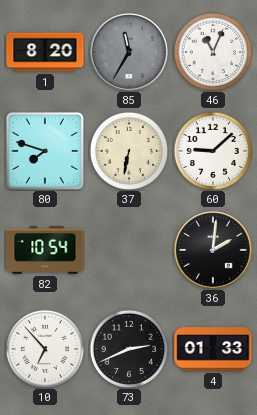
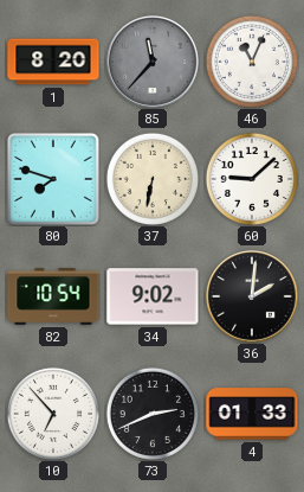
85: 11:35 -> 11:37
34: none -> 9:02
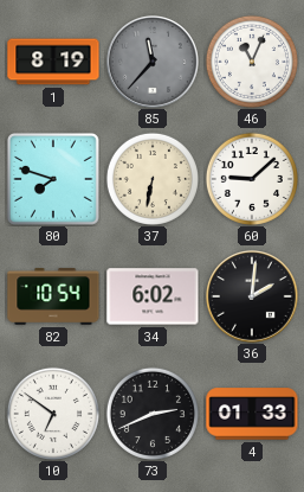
1: 8:20 -> 8:19
34: 9:02 -> 6:02
10: 6:53 -> 6:51
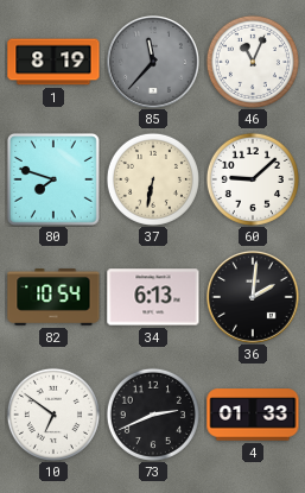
34: 6:02 -> 6:13
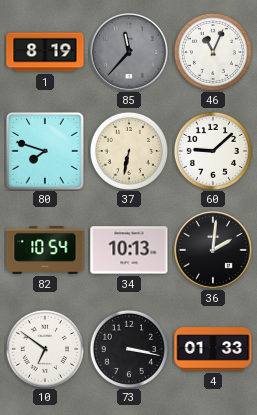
34: 6:13 -> 10:13
73: 2:41 -> 3:17
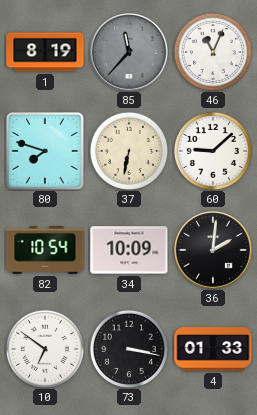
34: 10:13 -> 10:09
